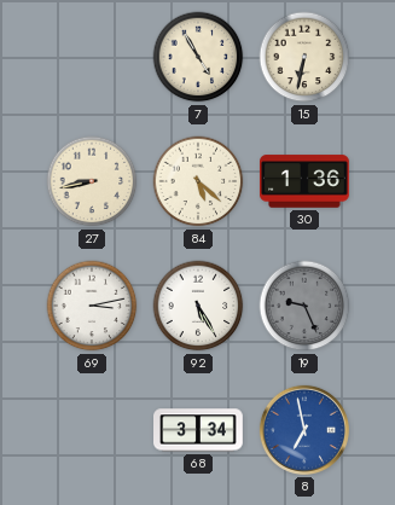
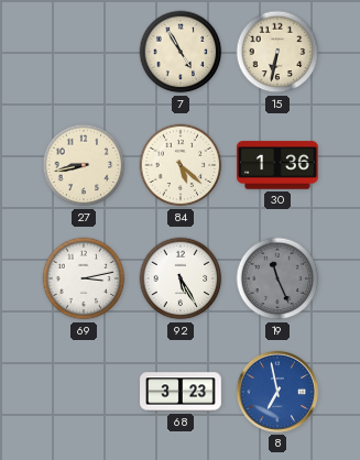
19: 9:26 -> 11:26
68: 3:34 -> 3:23
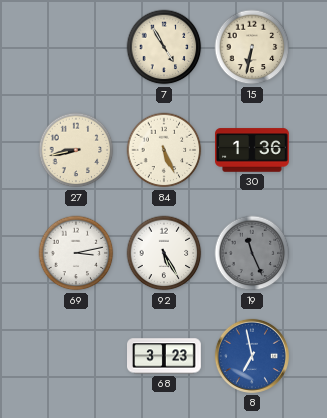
84: 5:22 -> 5:26
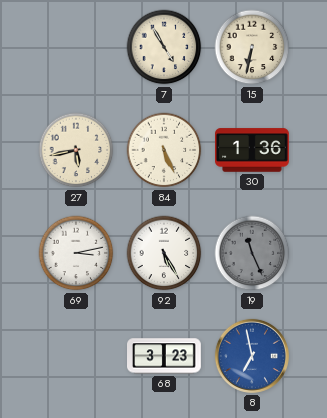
27: 8:43 -> 5:43
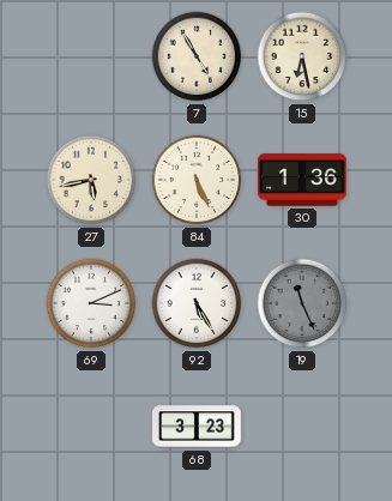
15: 6:32 -> 6:28
69: 3:13 -> 3:11
8: 6:58 -> none
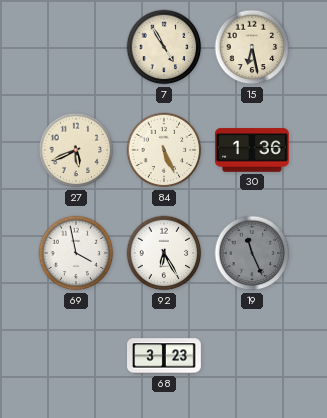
27: 5:43 -> 5:41
69: 3:11 -> 3:58
92: 5:25 -> 6:25
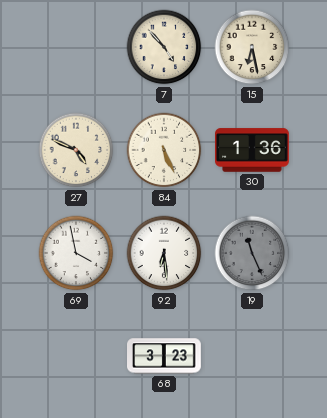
7: 4:55 -> 4:53
27: 5:41 -> 4:49
92: 6:25 -> 6:29
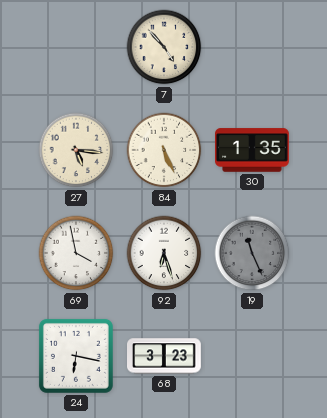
15: 6:28 -> none
27: 4:49 -> 5:16
30: 1:36 -> 1:35
92: 6:29 -> 6:27
24: none -> 6:17
